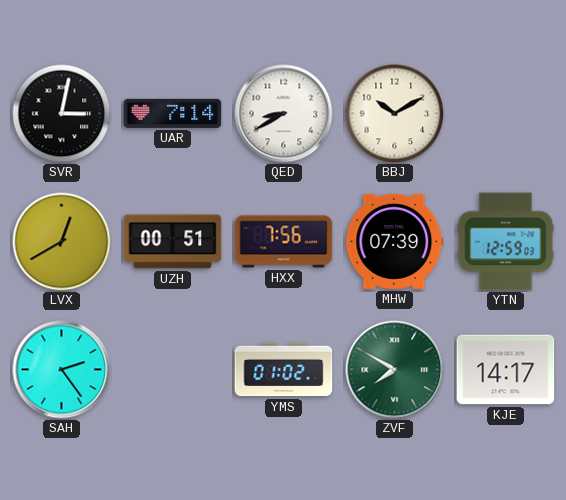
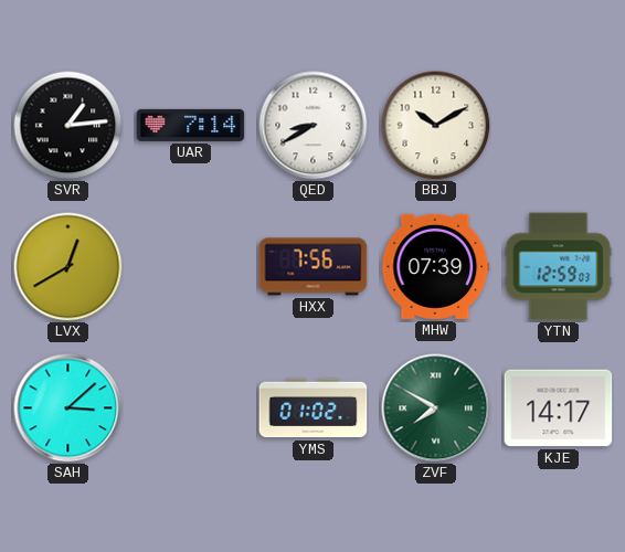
SVR: 3:02 -> 1:14
UZH: 00:51 -> none
SAH: 2:24 -> 3:08
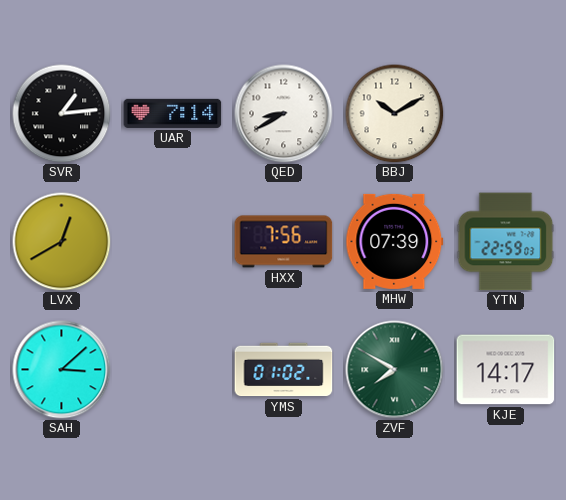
YTN: 12:59 -> 22:59
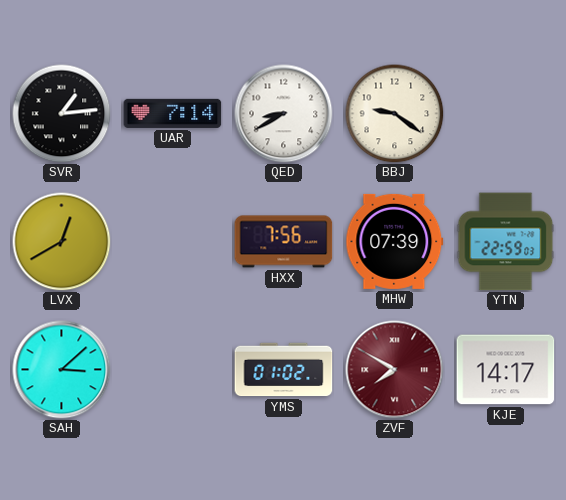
BBJ: 10:10 -> 9:21
ZVF dial: green -> burgundy
